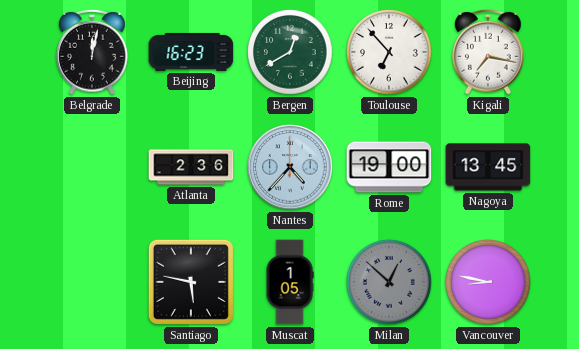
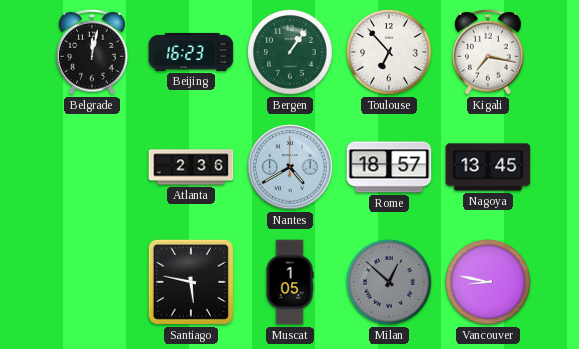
Bergen: 12:40 -> 1:06
Nantes: 4:37 -> 4:40
Rome: 19:00 -> 18:57
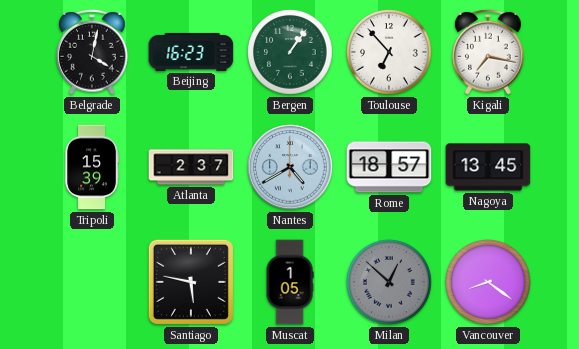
Belgrade: 12:02 -> 4:02
Tripoli: none -> 15:39
Atlanta: 2:36 -> 2:37
Vancouver: 8:47 -> 8:21
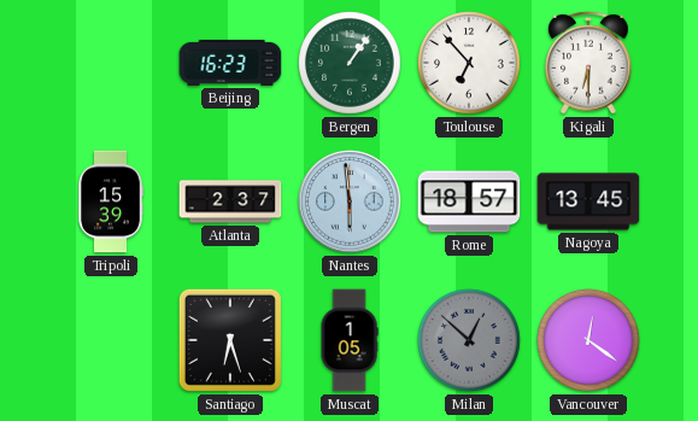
Belgrade: 4:02 -> none
Kigali: 7:17 -> 6:30
Nantes: 4:40 -> 5:59
Santiago: 5:47 -> 6:27
Vancouver: 8:21 -> 12:21
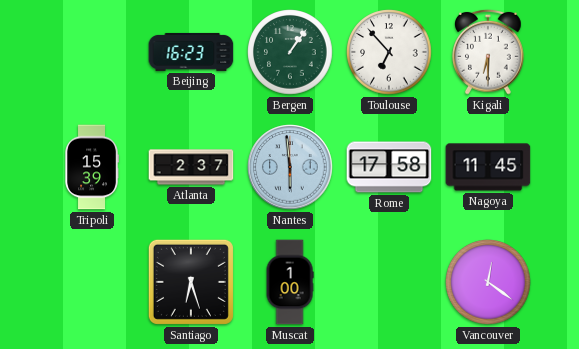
Rome: 18:57 -> 17:58
Nagoya: 13:45 -> 11:45
Muscat: 1:05 -> 1:00
Milan: 12:52 -> none
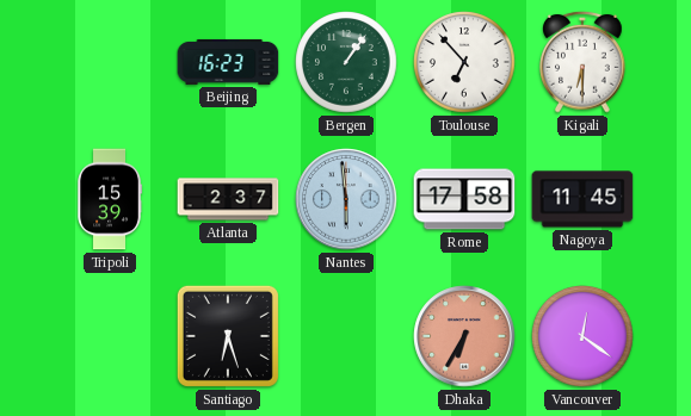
Muscat: 1:00 -> none
Dhaka: none -> 6:35
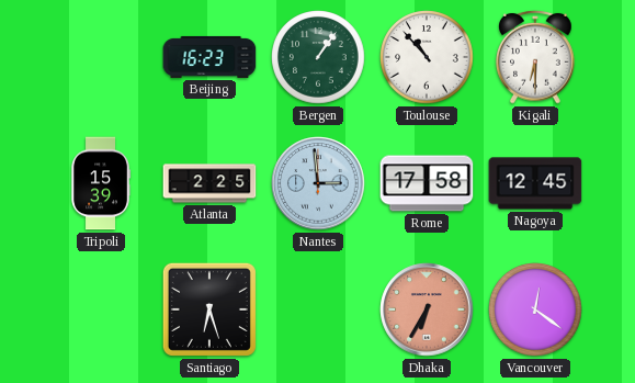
Toulouse: 6:53 -> 10:53
Atlanta: 2:37 -> 2:25
Nantes: 5:59 -> 2:59
Nagoya: 11:45 -> 12:45
